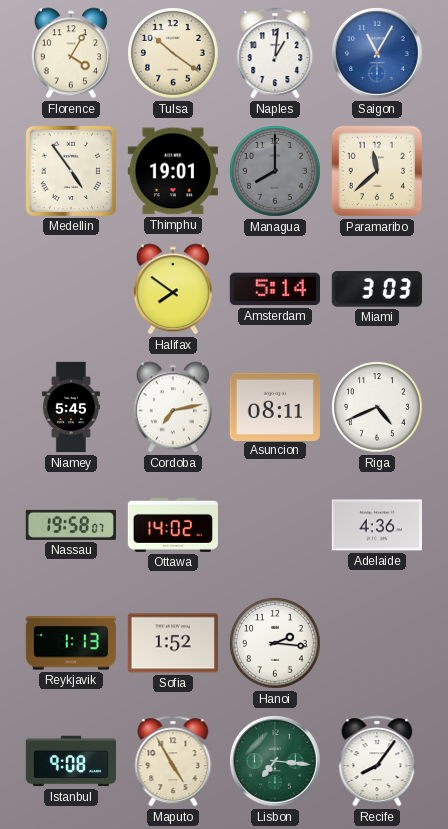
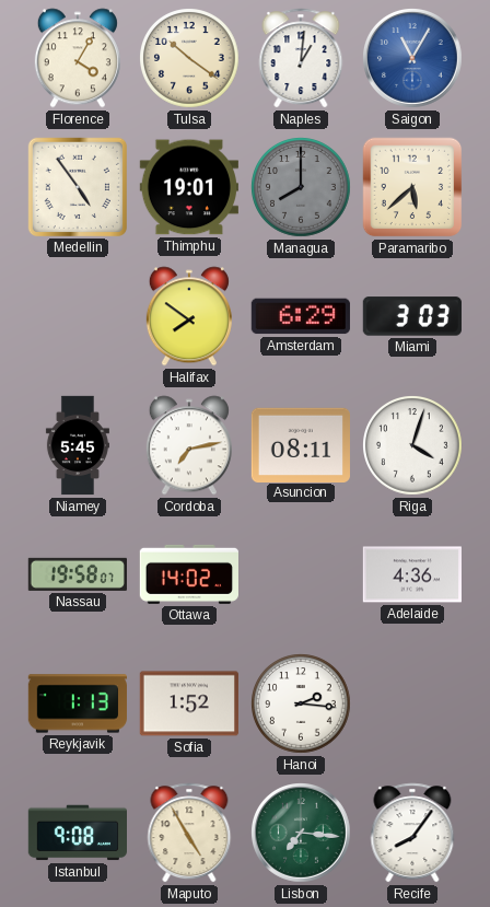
Paramaribo: 11:38 -> 5:38
Amsterdam: 5:14 -> 6:29
Riga: 4:41 -> 4:03
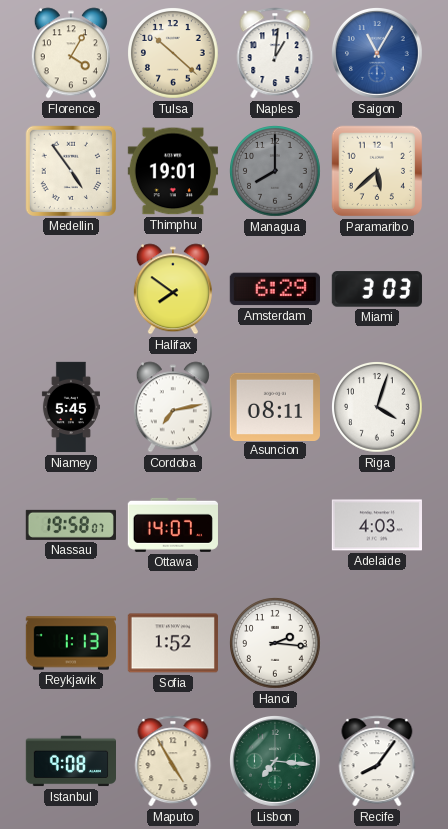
Tulsa: 10:21 -> 10:22
Ottawa: 14:02 -> 14:07
Adelaide: 4:36 -> 4:03
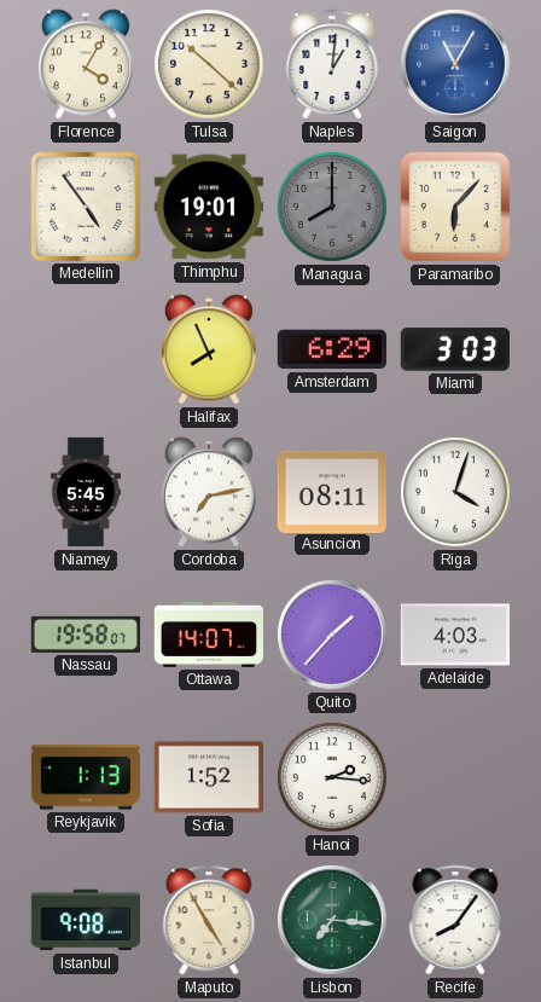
Paramaribo: 5:38 -> 6:07
Halifax: 7:51 -> 7:56
Quito: none -> 1:37
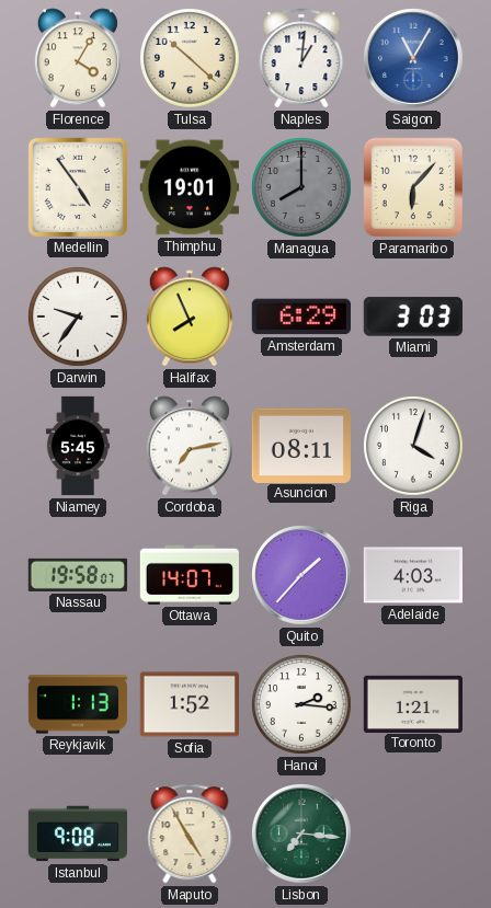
Darwin: none -> 9:36
Toronto: none -> 1:21
Recife: 8:06 -> none
